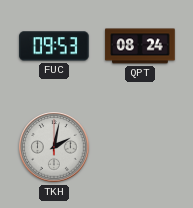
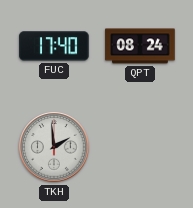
FUC: 09:53 -> 17:40
TKH: 2:02 -> 1:59
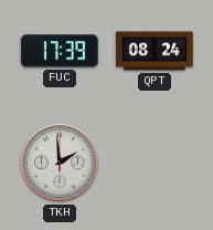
FUC: 17:40 -> 17:39
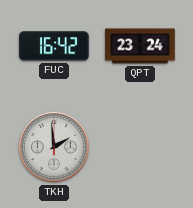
FUC: 17:39 -> 16:42
QPT: 08:24 -> 23:24
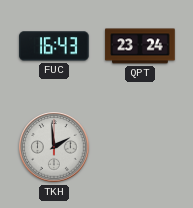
FUC: 16:42 -> 16:43
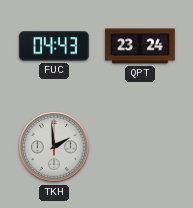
FUC: 16:43 -> 04:43
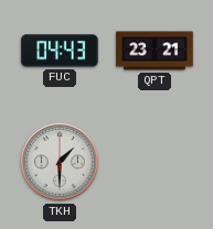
QPT: 23:24 -> 23:21
TKH: 1:59 -> 1:30
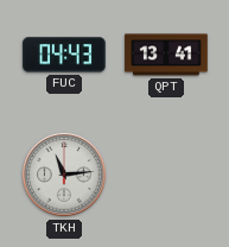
QPT: 23:21 -> 13:41
TKH: 1:30 -> 11:14
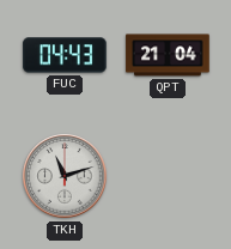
QPT: 13:41 -> 21:04
TKH: 11:14 -> 11:12
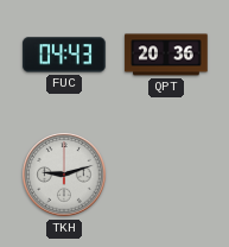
QPT: 21:04 -> 20:36
TKH: 11:12 -> 9:12
